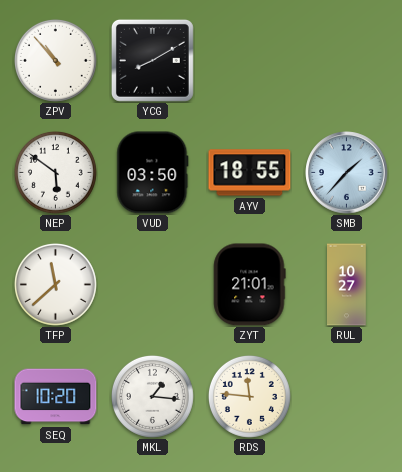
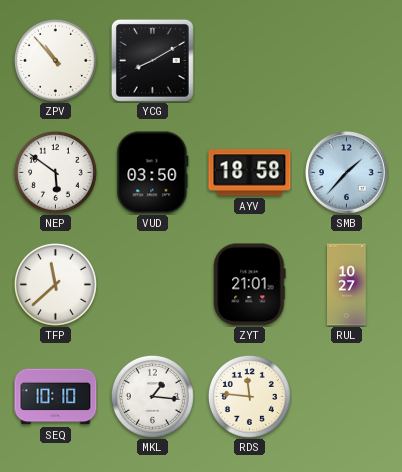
AYV: 18:55 -> 18:58
SEQ: 10:20 -> 10:10
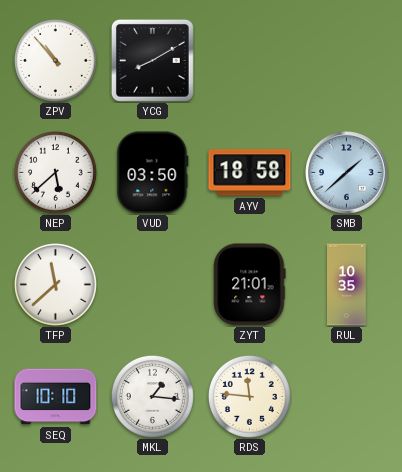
NEP: 5:51 -> 5:38
SMB: 1:37 -> 1:38
RUL: 10:27 -> 10:35
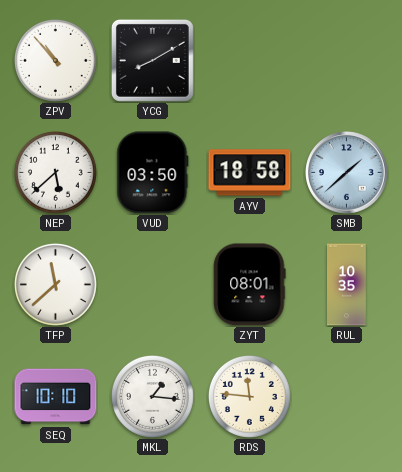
ZYT: 21:01 -> 08:01
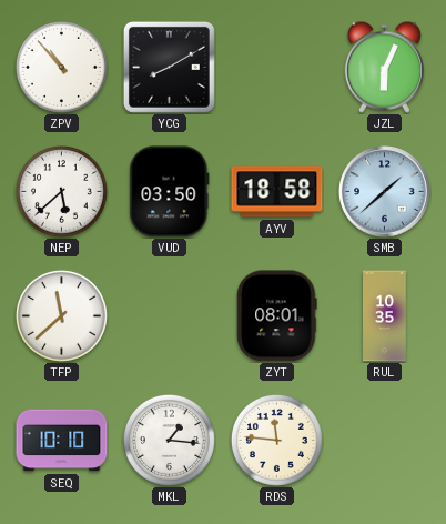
JZL: none -> 6:04
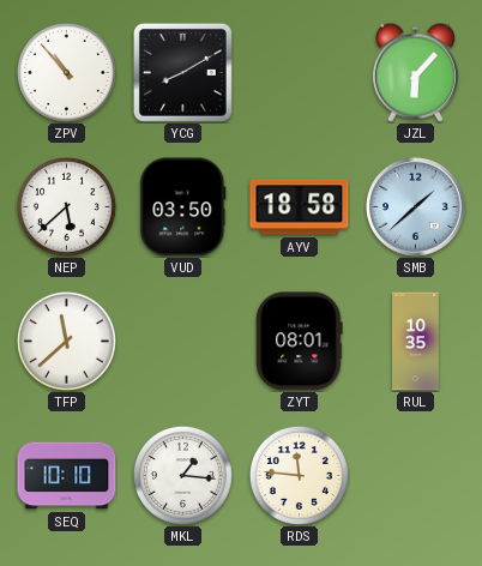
JZL: 6:04 -> 6:07
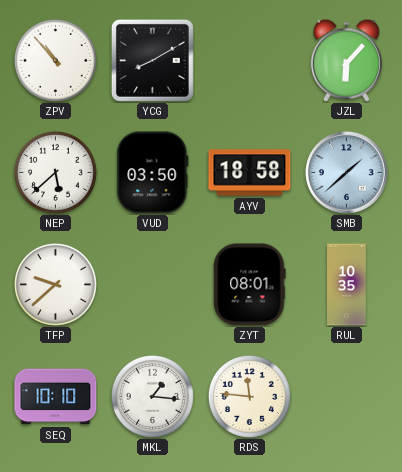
TFP: 11:38 -> 9:38
